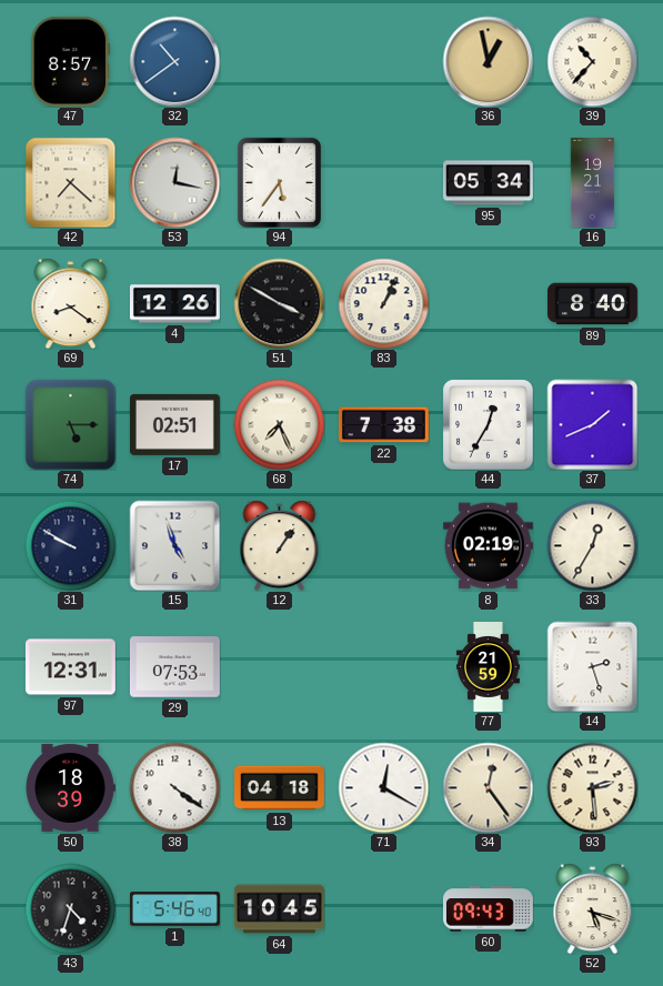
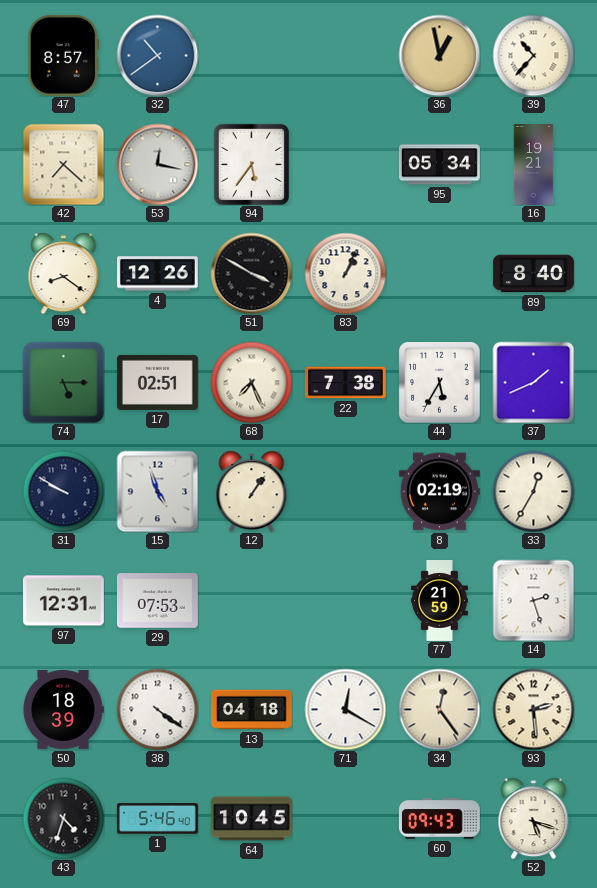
44: 12:35 -> 5:35
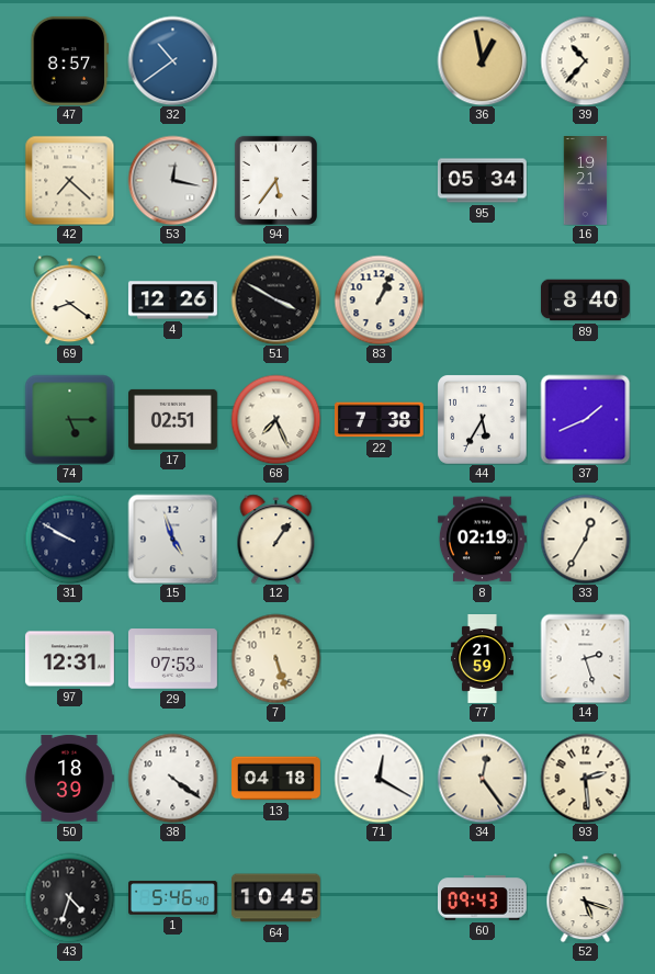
7: none -> 5:27
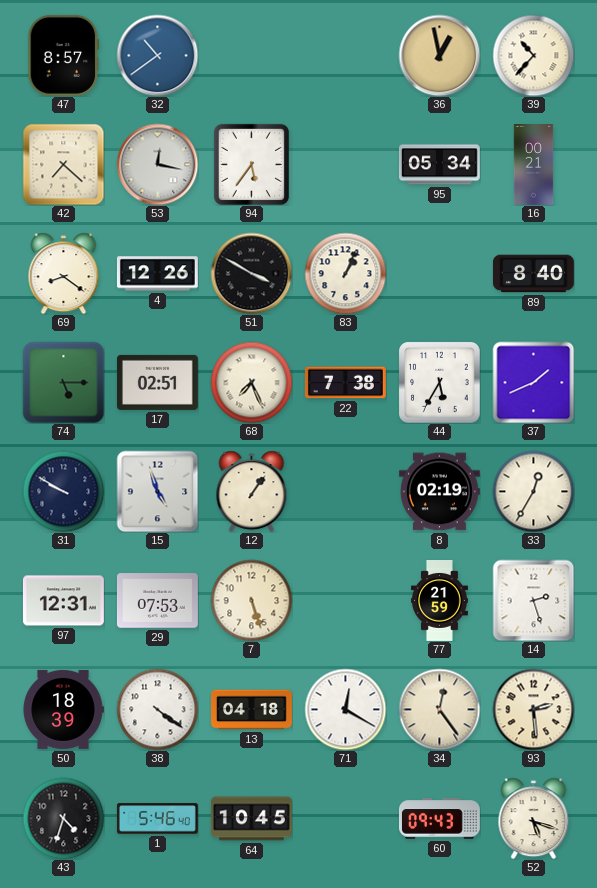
16: 19:21 -> 00:21
